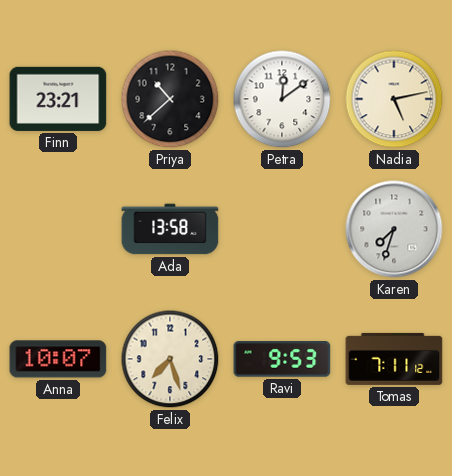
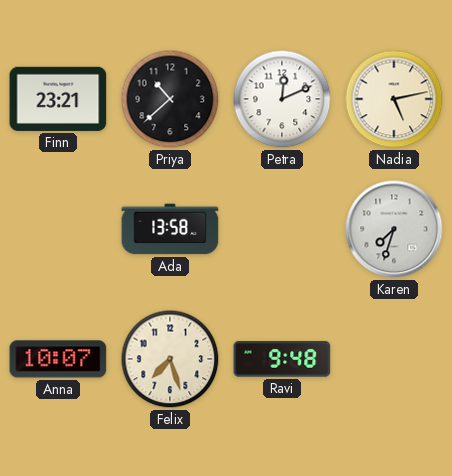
Petra: 12:09 -> 12:11
Ravi: 9:53 -> 9:48
Tomas: 7:11 -> none
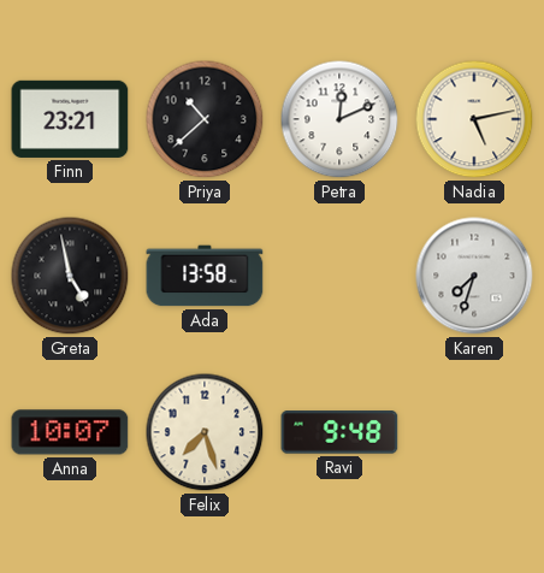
Greta: none -> 4:58
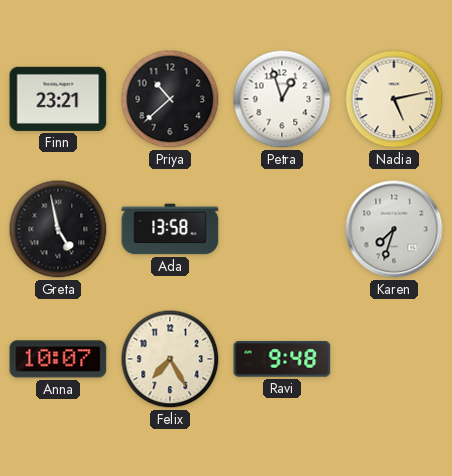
Petra: 12:11 -> 12:57
Felix: 7:27 -> 7:25
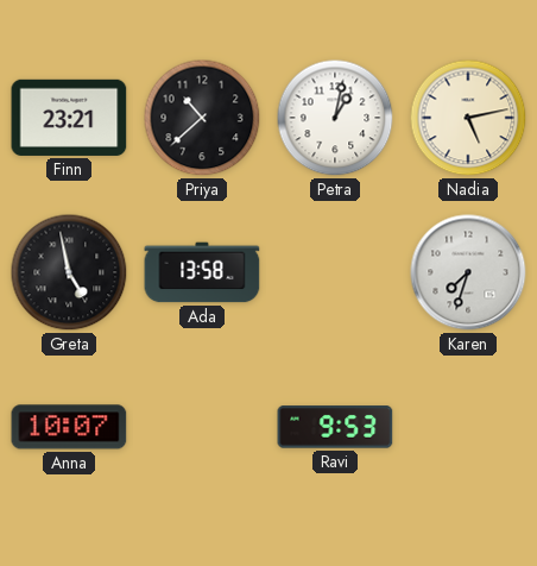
Petra: 12:57 -> 1:02
Felix: 7:25 -> none
Ravi: 9:48 -> 9:53
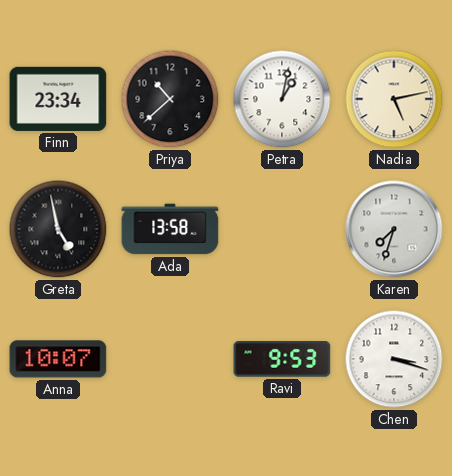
Finn: 23:21 -> 23:34
Chen: none -> 3:18
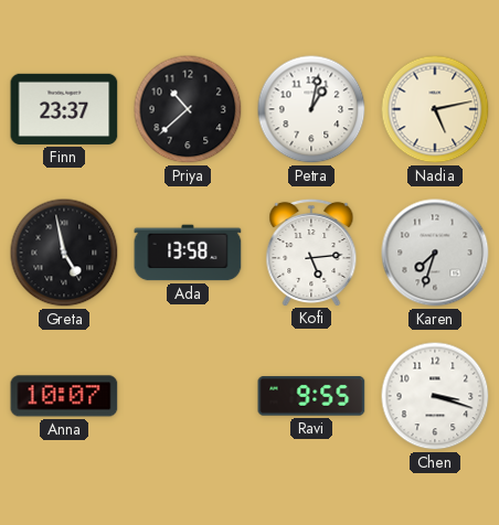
Finn: 23:34 -> 23:37
Kofi: none -> 5:14
Ravi: 9:53 -> 9:55
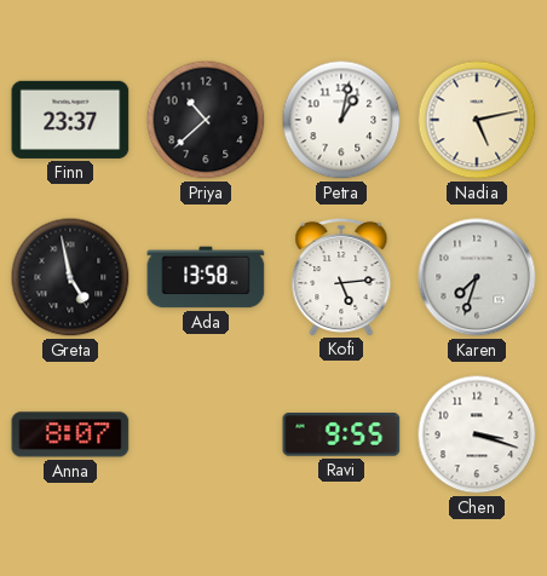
Anna: 10:07 -> 8:07
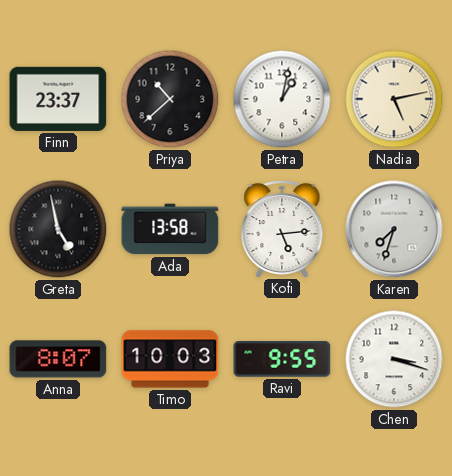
Timo: none -> 10:03
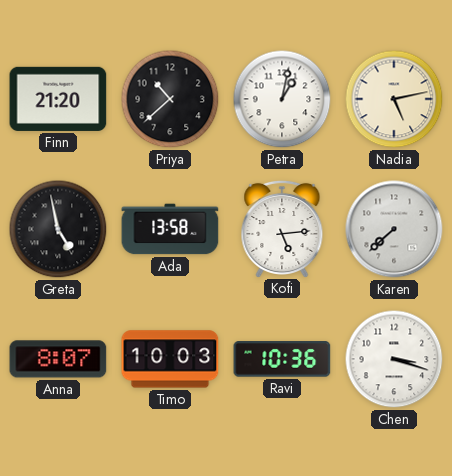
Finn: 23:37 -> 21:20
Karen: 7:33 -> 7:38
Ravi: 9:55 -> 10:36
